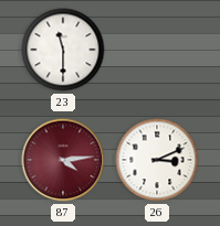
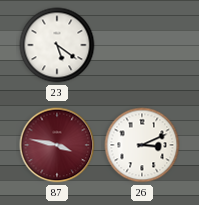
23: 11:30 -> 5:21
87: 4:14 -> 3:47
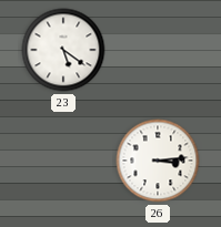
87: 3:47 -> none
26: 3:11 -> 3:14
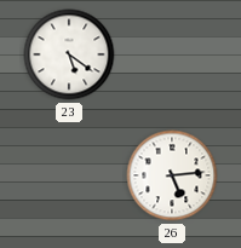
26: 3:14 -> 5:14
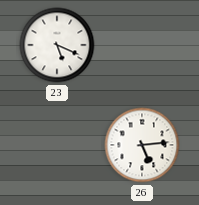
23: 5:21 -> 5:19
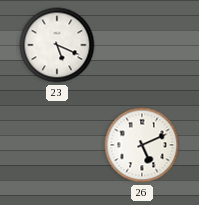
26: 5:14 -> 5:11
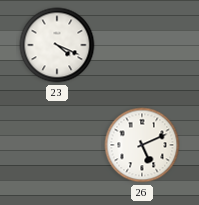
23: 5:19 -> 4:19
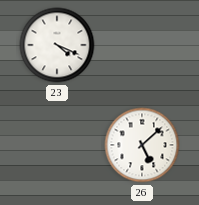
26: 5:11 -> 5:08
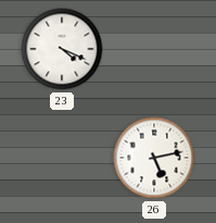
26: 5:08 -> 5:13
